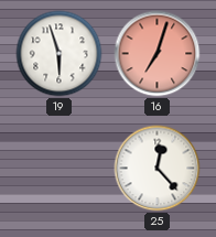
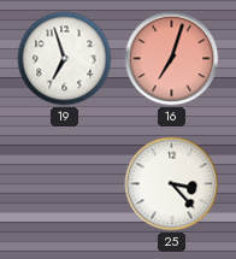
19: 5:57 -> 6:57
25: 12:23 -> 3:23
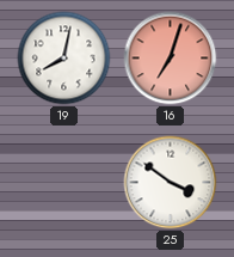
19: 6:57 -> 8:02
25: 3:23 -> 3:51
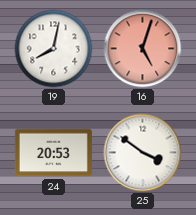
16: 7:03 -> 5:03
24: none -> 20:53
